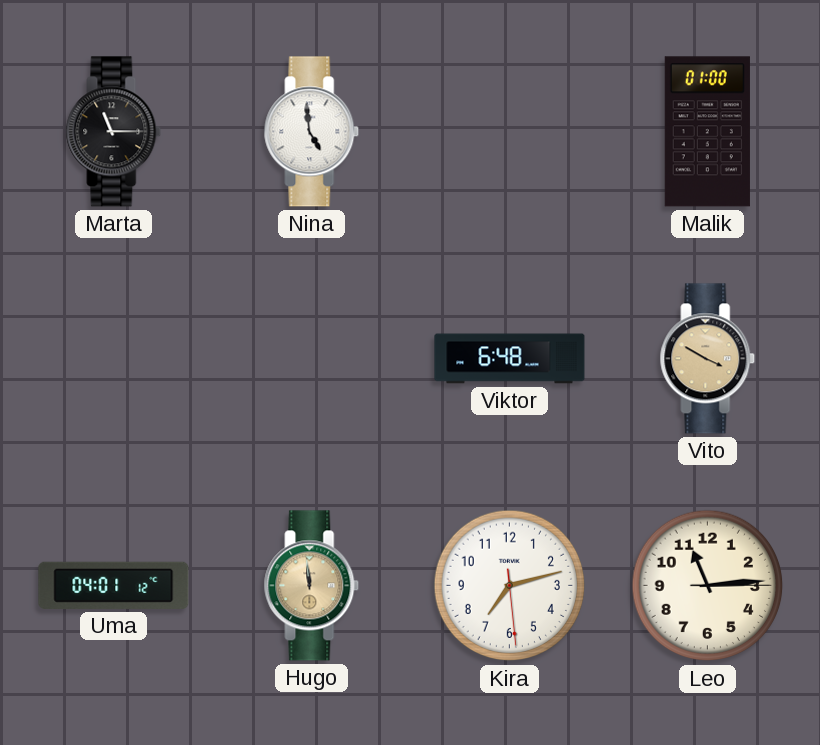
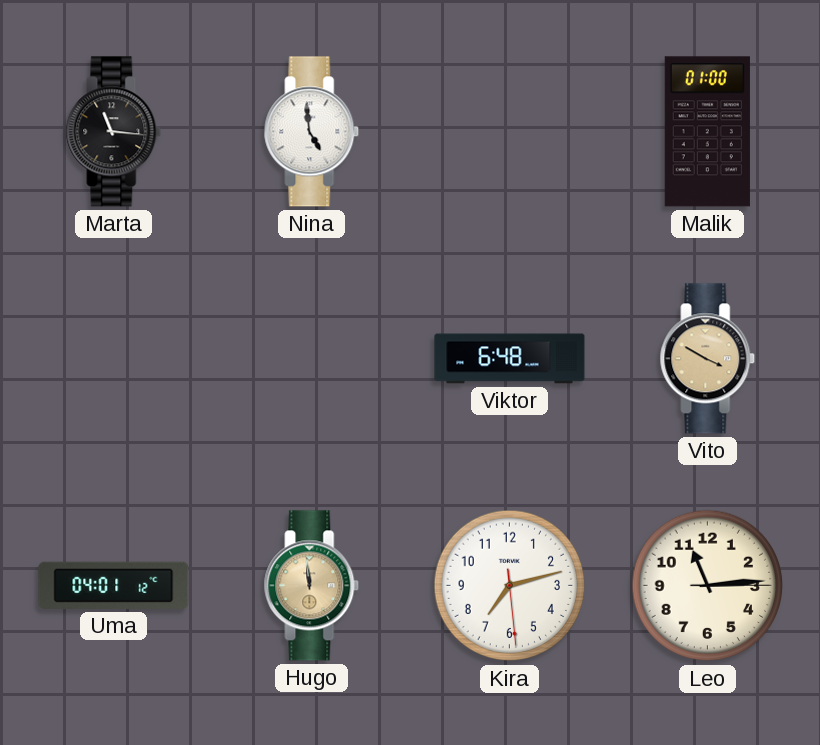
Marta: 11:15 -> 11:16
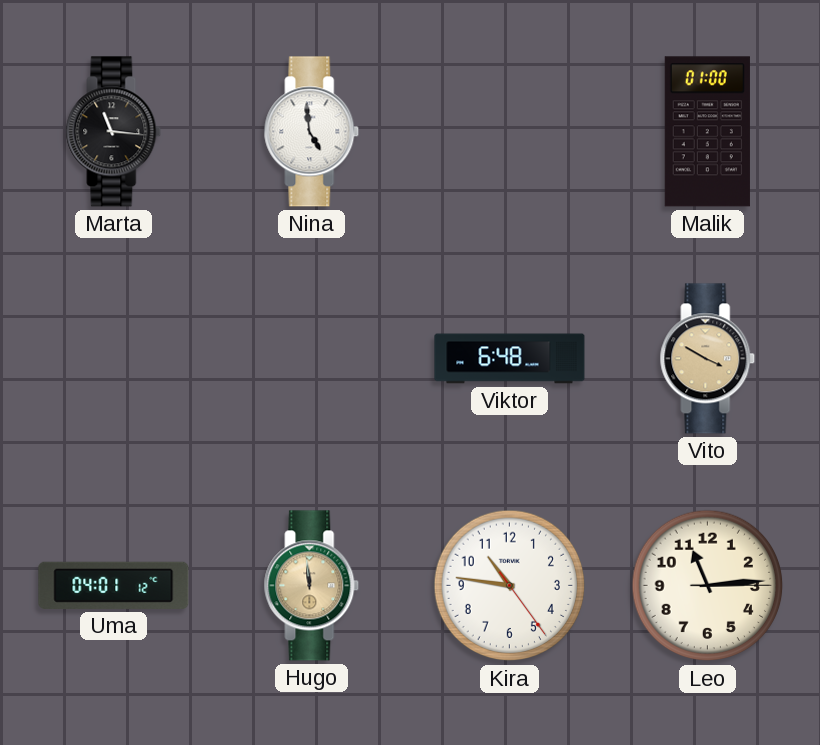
Kira: 7:12 -> 10:46
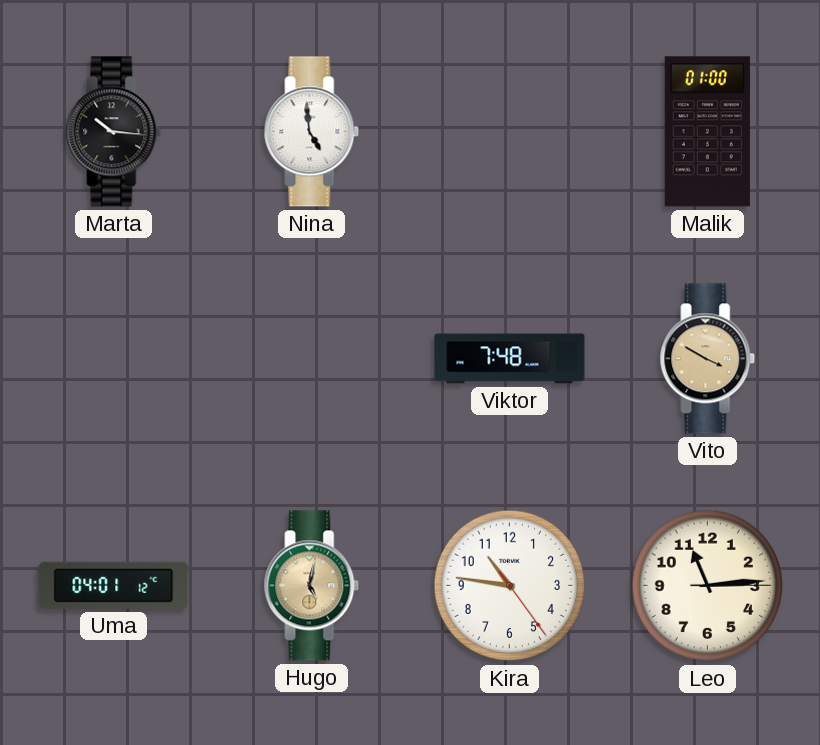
Marta: 11:16 -> 10:16
Viktor: 6:48 -> 7:48
Hugo: 11:59 -> 5:02
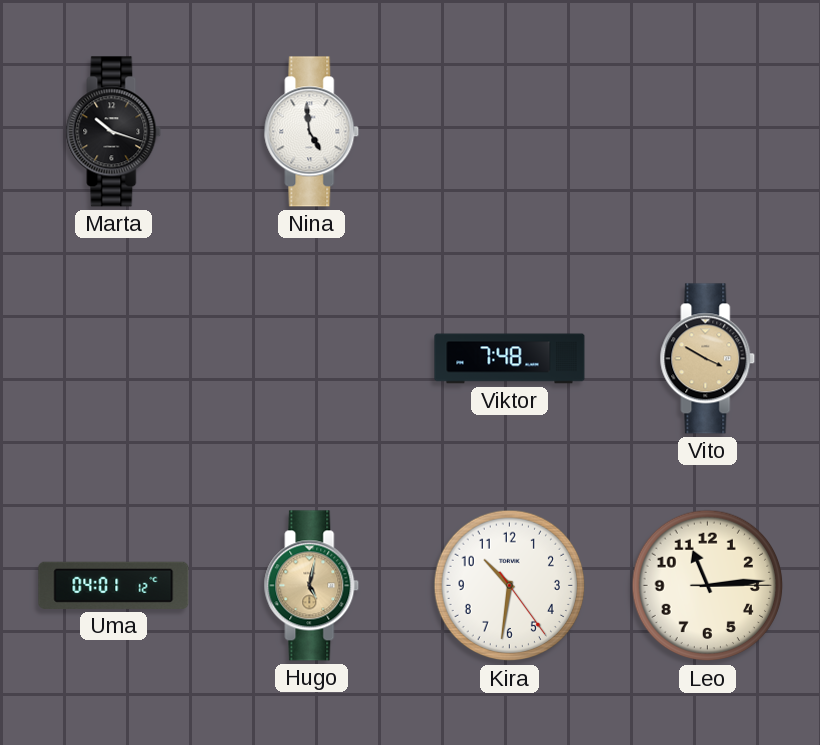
Marta: 10:16 -> 10:18
Malik: 01:00 -> none
Kira: 10:46 -> 10:31
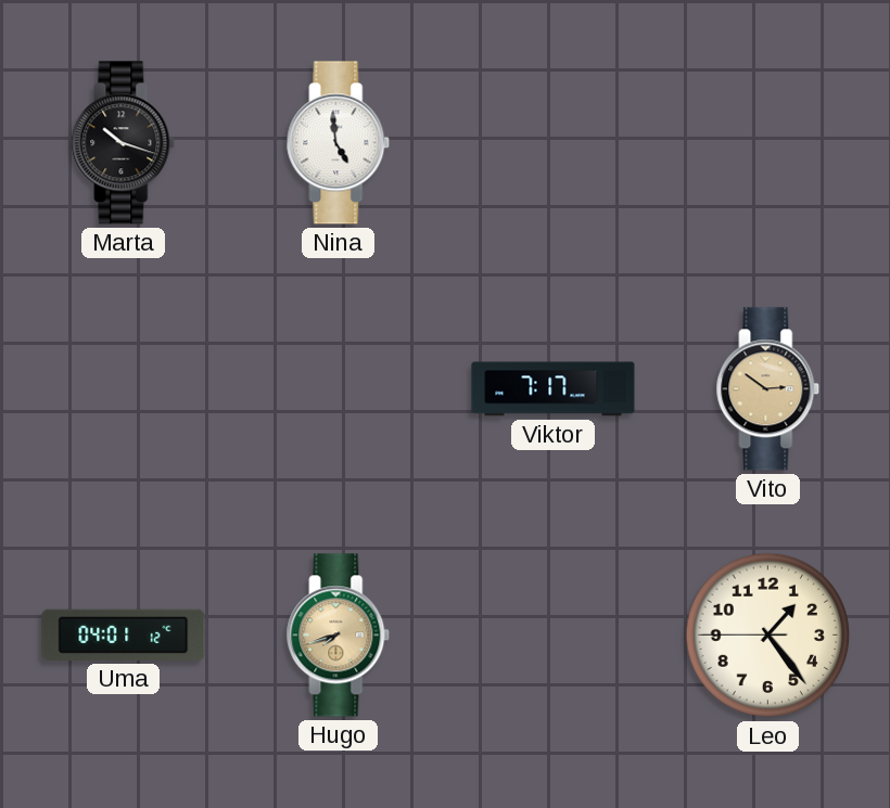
Viktor: 7:48 -> 7:17
Vito: 3:50 -> 2:51
Hugo: 5:02 -> 7:42
Kira: 10:31 -> none
Leo: 11:14 -> 1:23
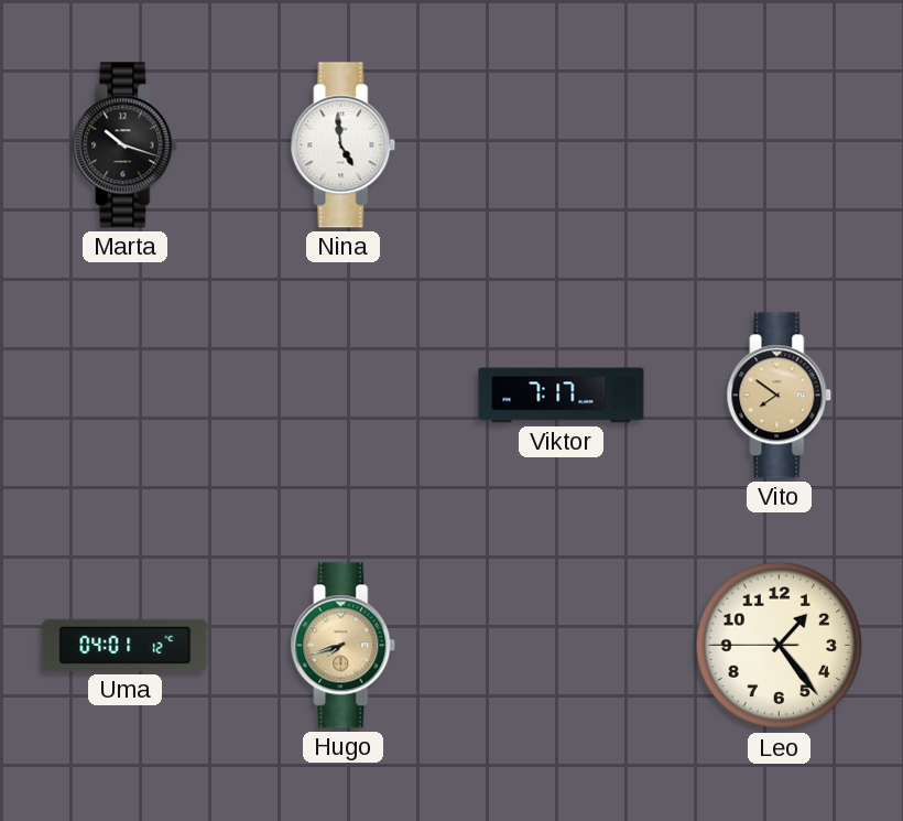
Vito: 2:51 -> 7:51
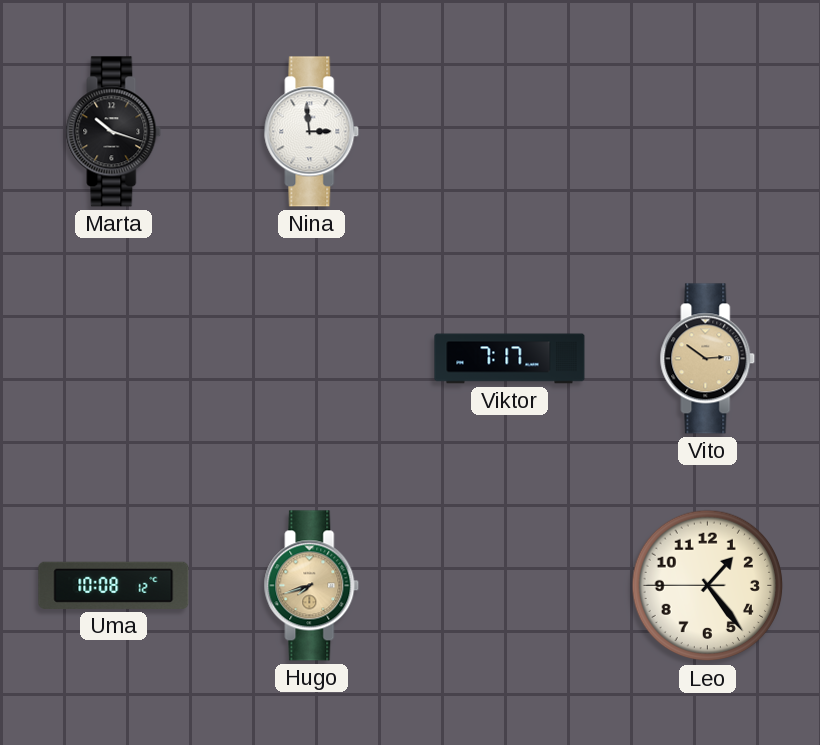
Nina: 4:59 -> 2:59
Vito: 7:51 -> 2:51
Uma: 04:01 -> 10:08
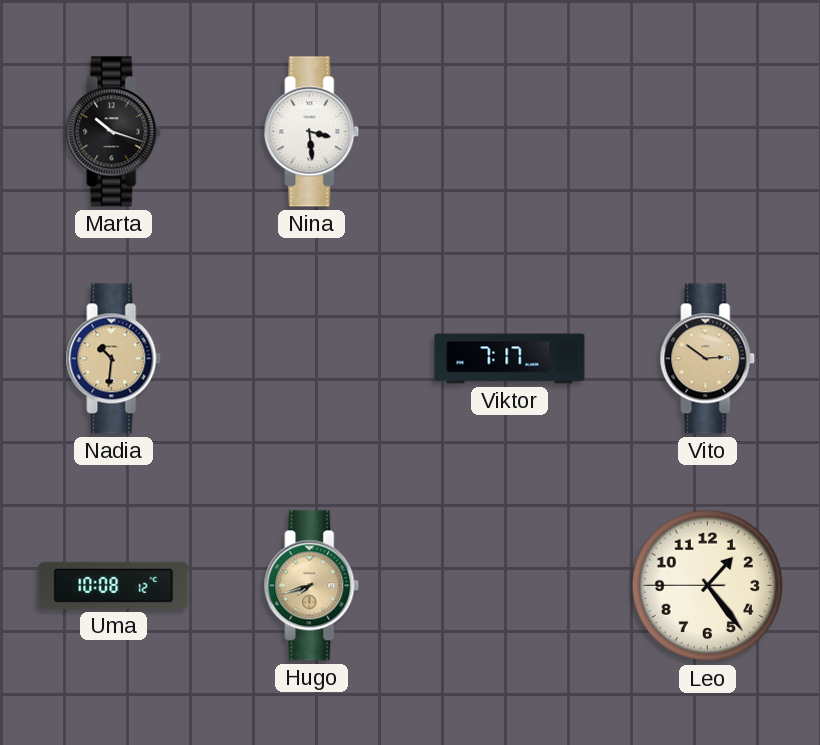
Nina: 2:59 -> 3:29
Nadia: none -> 10:31
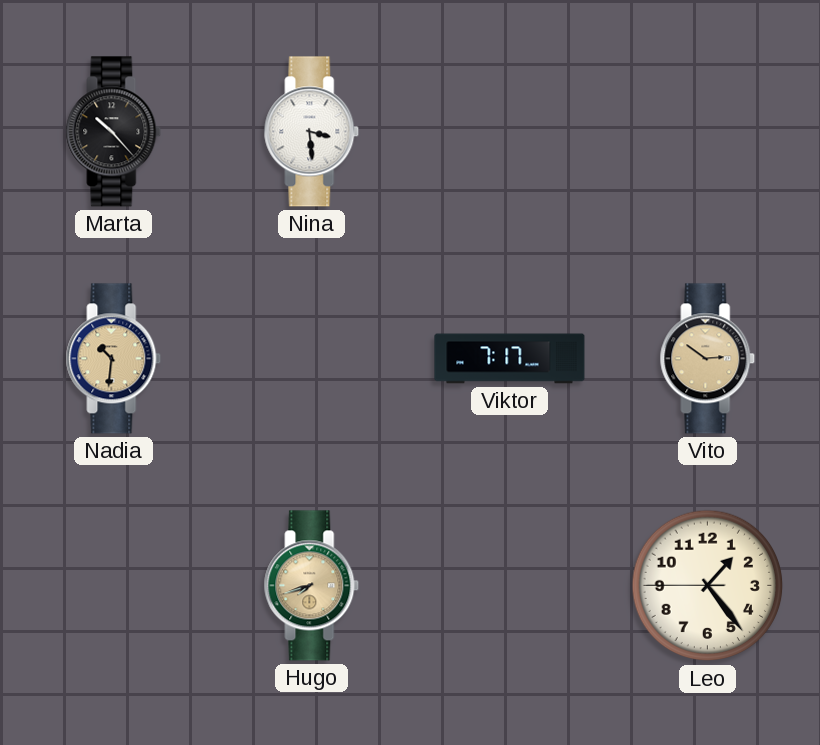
Marta: 10:18 -> 10:23
Uma: 10:08 -> none
